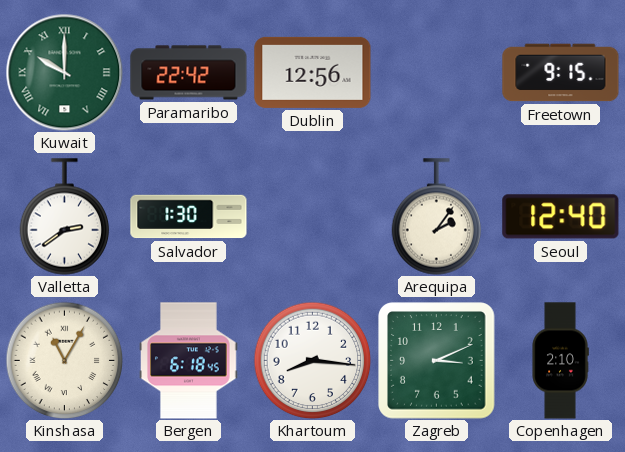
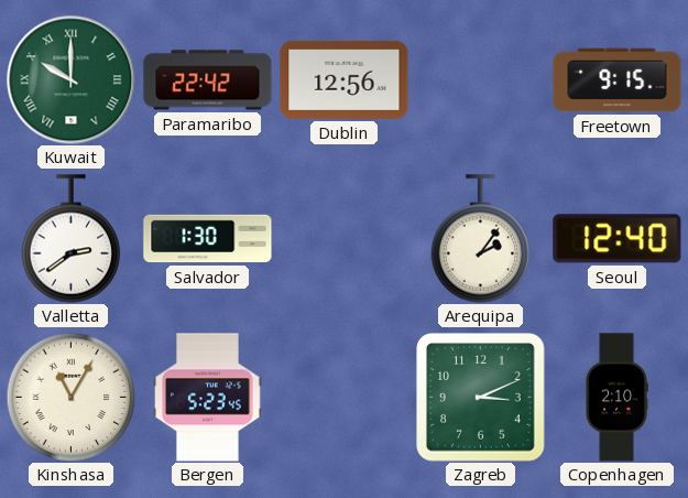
Bergen: 6:18 -> 5:23
Khartoum: 8:16 -> none
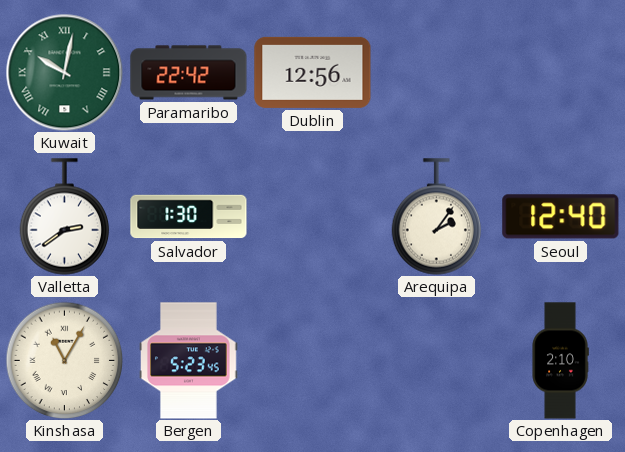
Kuwait: 10:00 -> 10:02
Freetown: 9:15 -> none
Zagreb: 3:11 -> none
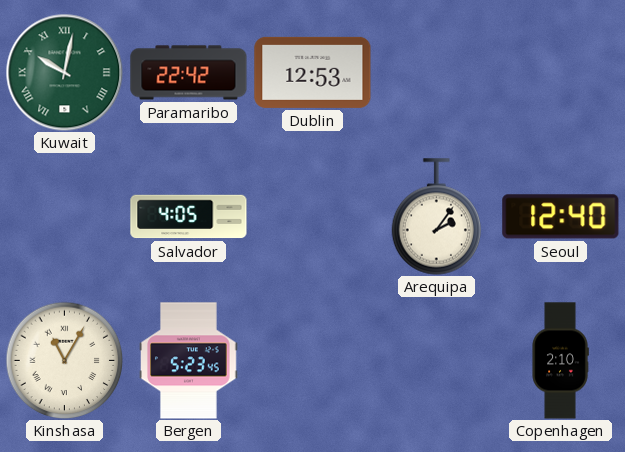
Dublin: 12:56 -> 12:53
Valletta: 2:39 -> none
Salvador: 1:30 -> 4:05
